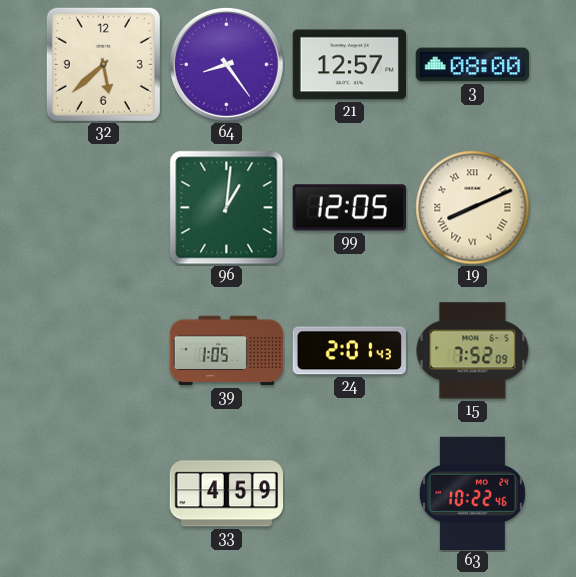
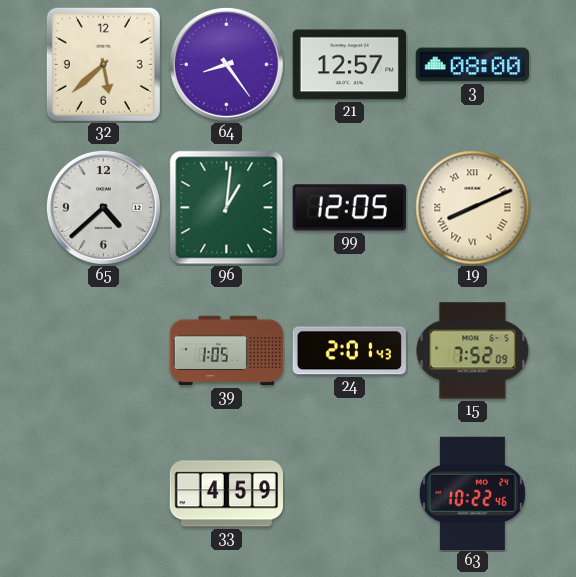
65: none -> 4:38
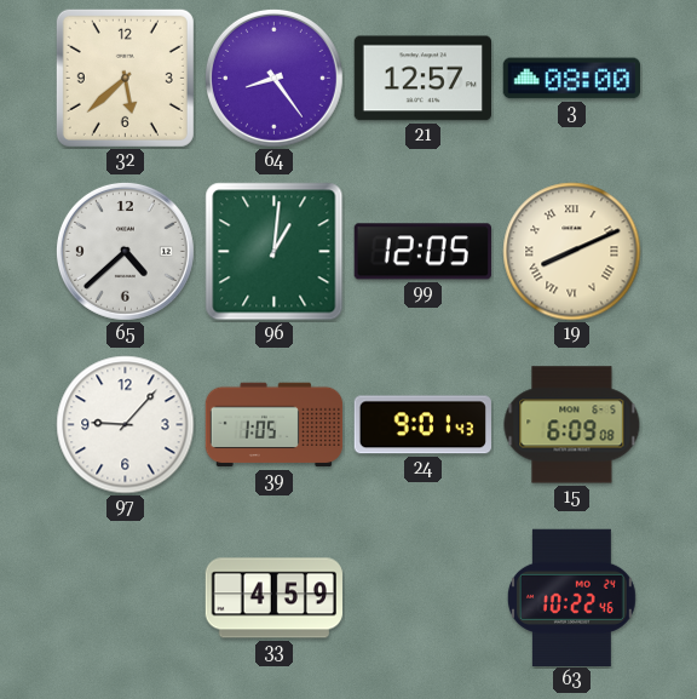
97: none -> 9:07
24: 2:01 -> 9:01
15: 7:52 -> 6:09
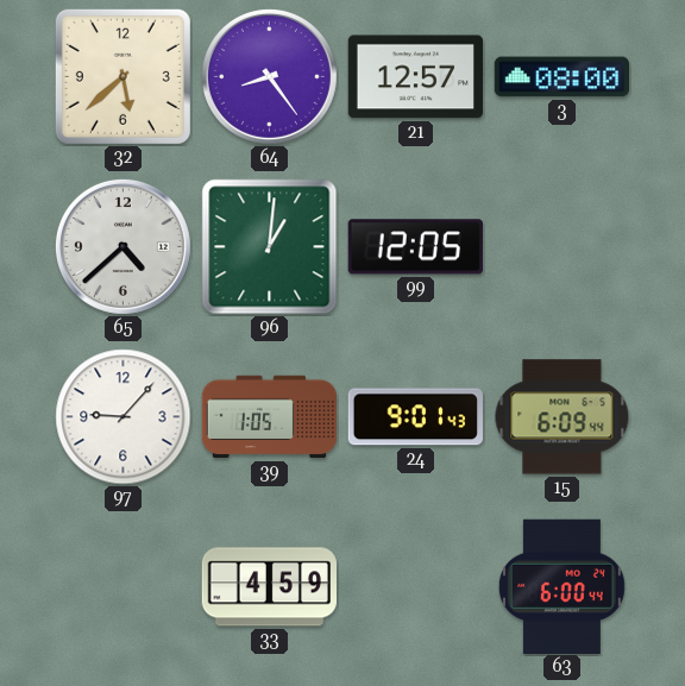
19: 8:11 -> none
15: 6:09:08 -> 6:09:44
63: 10:22 -> 6:00
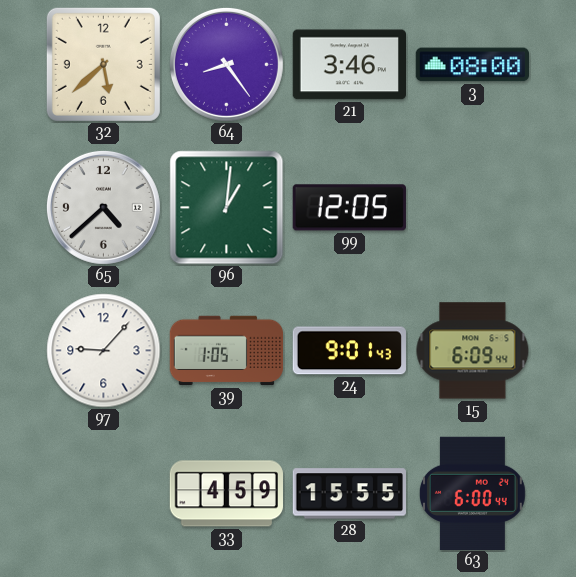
21: 12:57 -> 3:46
28: none -> 15:55
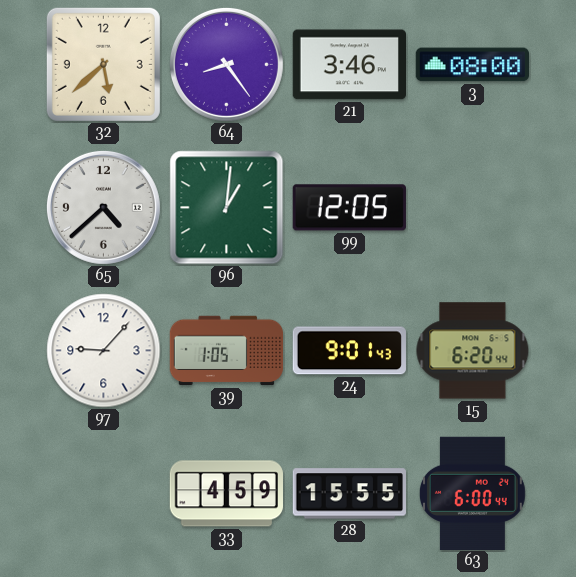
15: 6:09 -> 6:20
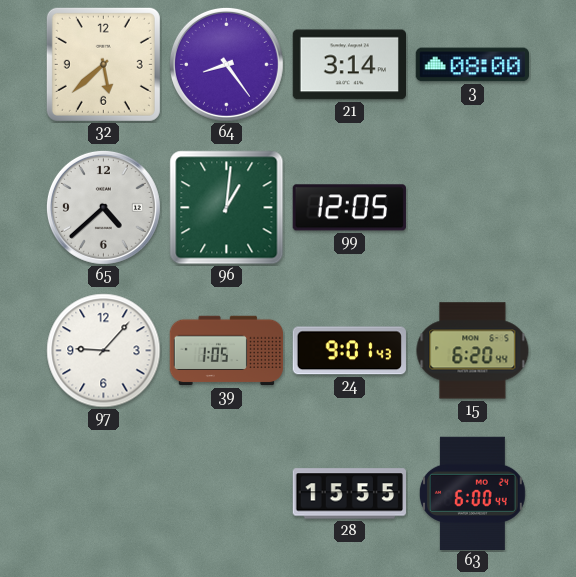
21: 3:46 -> 3:14
33: 4:59 -> none
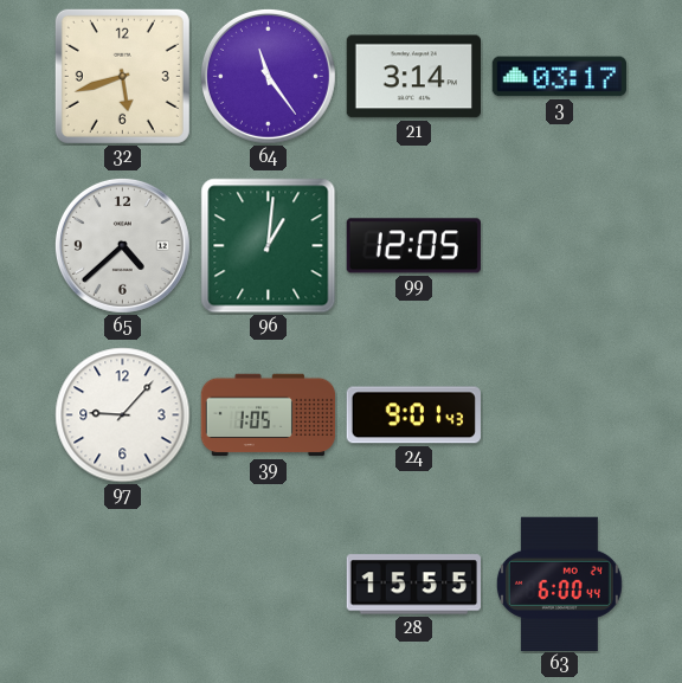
32: 5:38 -> 5:42
64: 8:24 -> 11:24
3: 08:00 -> 03:17
15: 6:20 -> none
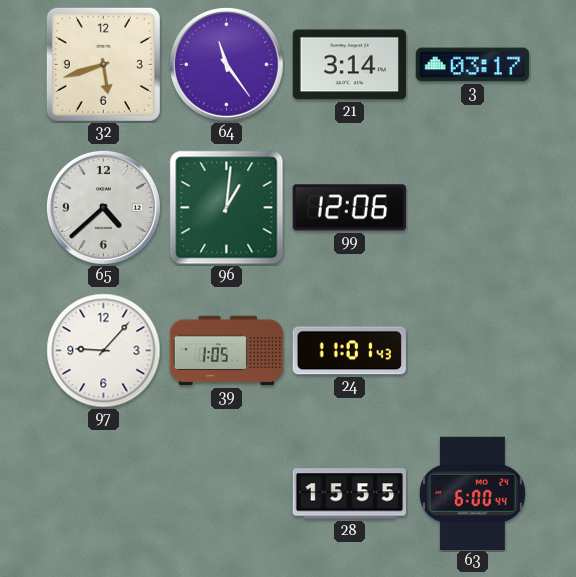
99: 12:05 -> 12:06
24: 9:01 -> 11:01
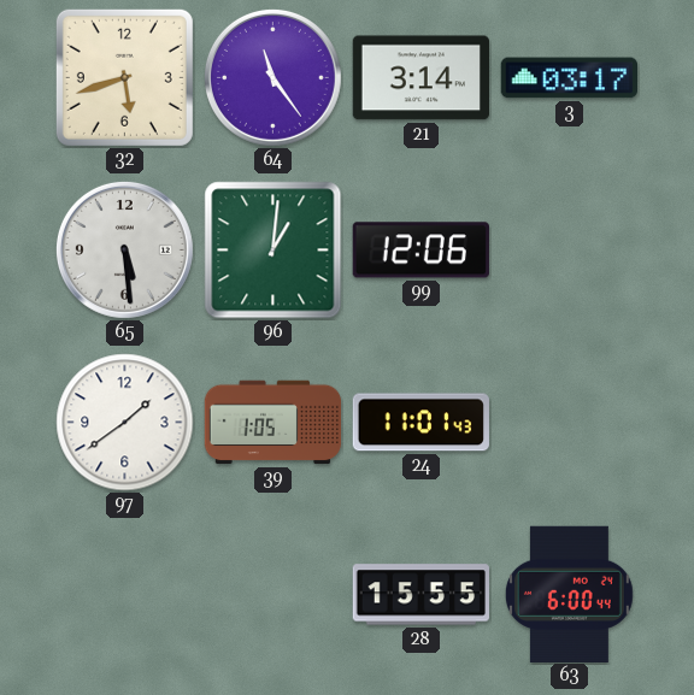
65: 4:38 -> 5:29
97: 9:07 -> 1:39
